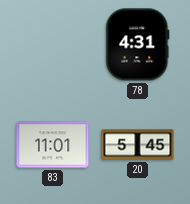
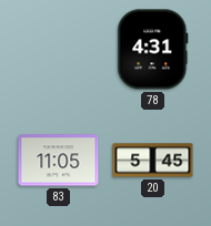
83: 11:01 -> 11:05
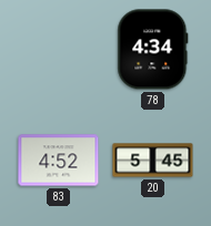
78: 4:31 -> 4:34
83: 11:05 -> 4:52
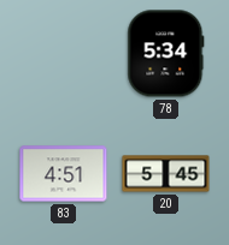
78: 4:34 -> 5:34
83: 4:52 -> 4:51
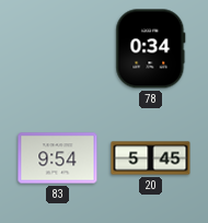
78: 5:34 -> 0:34
83: 4:51 -> 9:54
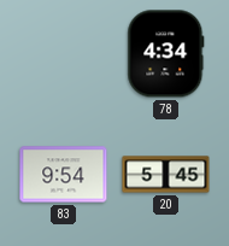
78: 0:34 -> 4:34
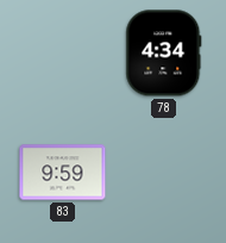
83: 9:54 -> 9:59
20: 5:45 -> none
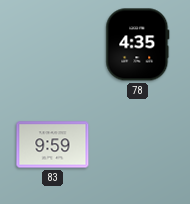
78: 4:34 -> 4:35
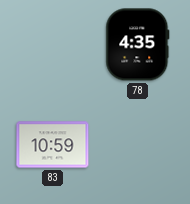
83: 9:59 -> 10:59
